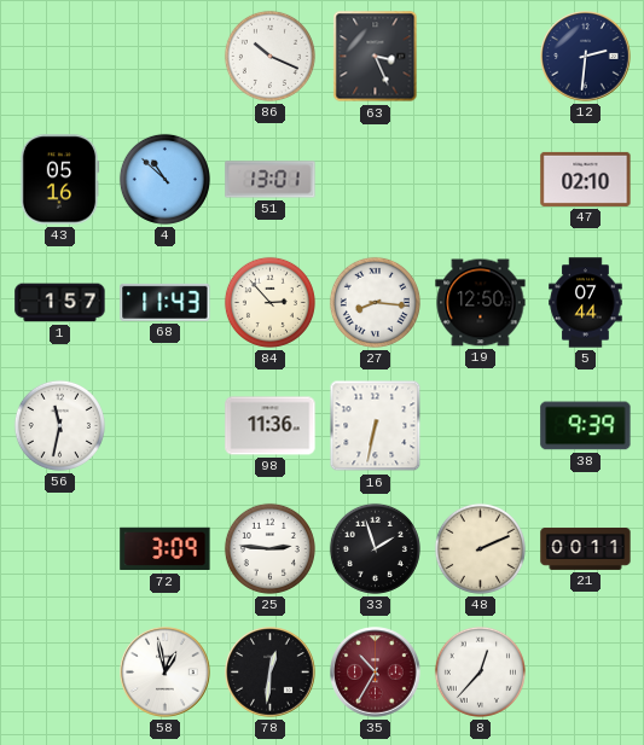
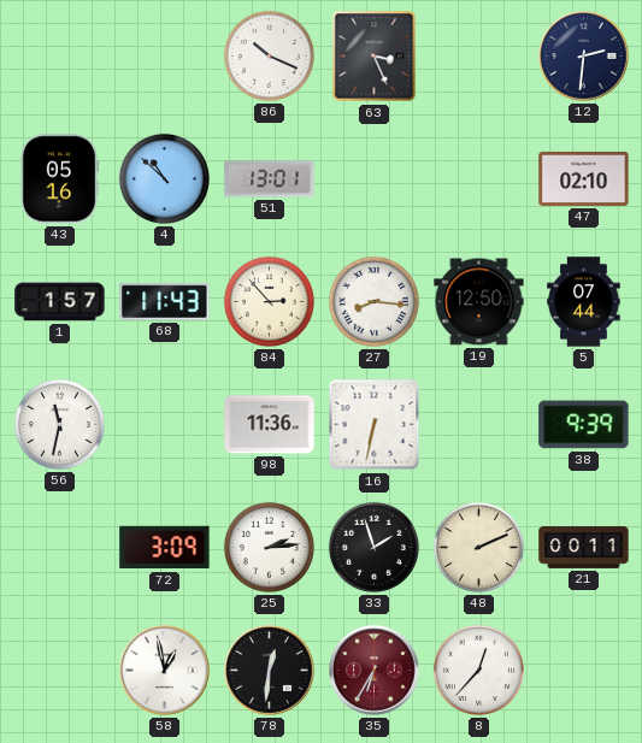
25: 2:46 -> 2:14
35: 10:35 -> 6:35
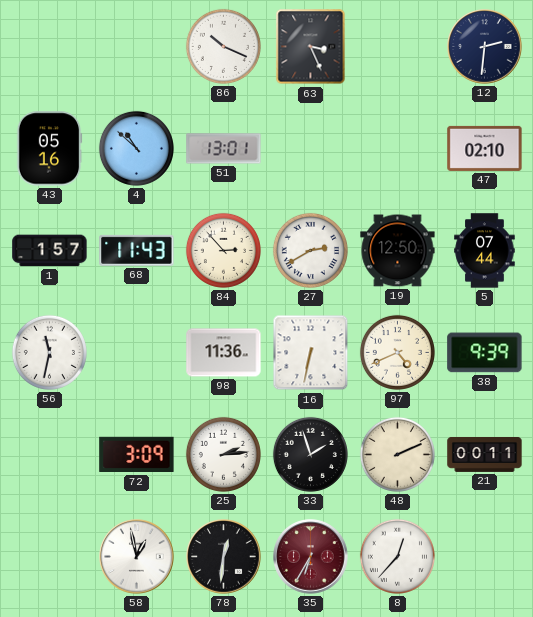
27: 8:16 -> 2:40
97: none -> 4:41
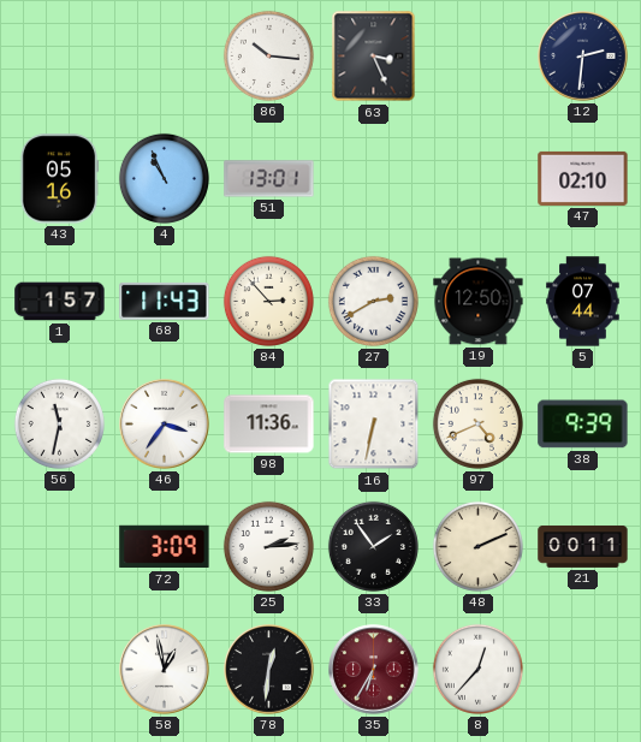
86: 10:19 -> 10:16
4: 10:52 -> 10:56
46: none -> 3:36
33: 1:57 -> 1:54
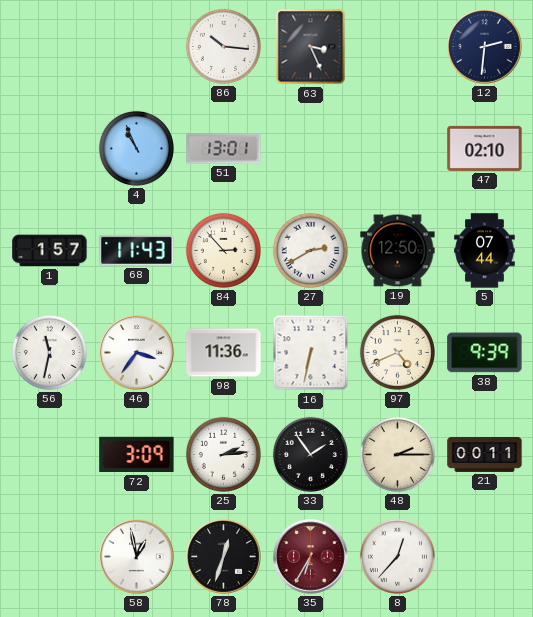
43: 05:16 -> none
48: 2:11 -> 2:15
78: 12:31 -> 12:33
